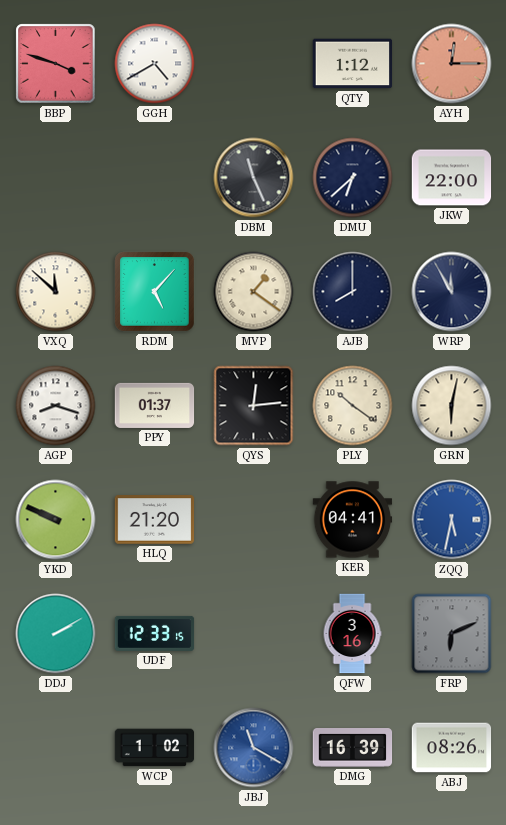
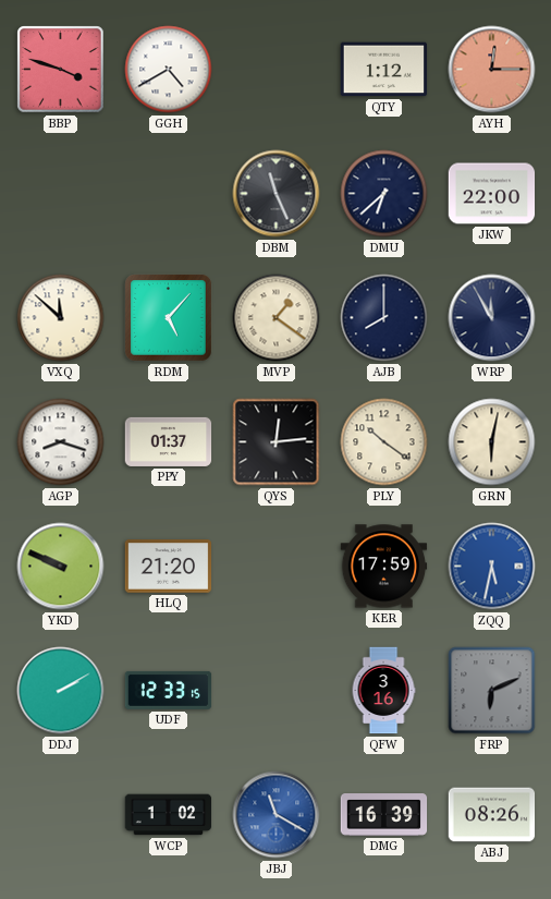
KER: 04:41 -> 17:59
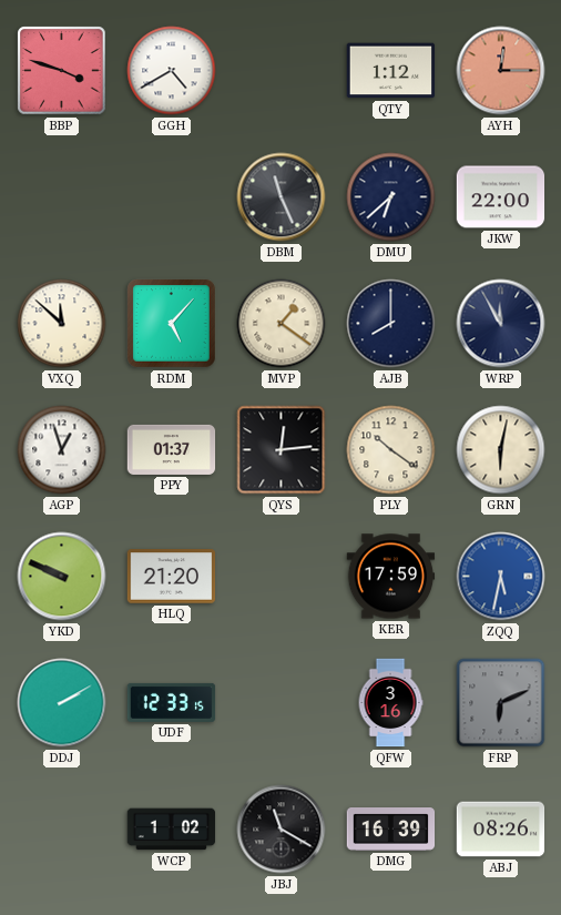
AGP: 8:18 -> 12:57
JBJ dial: blue -> black
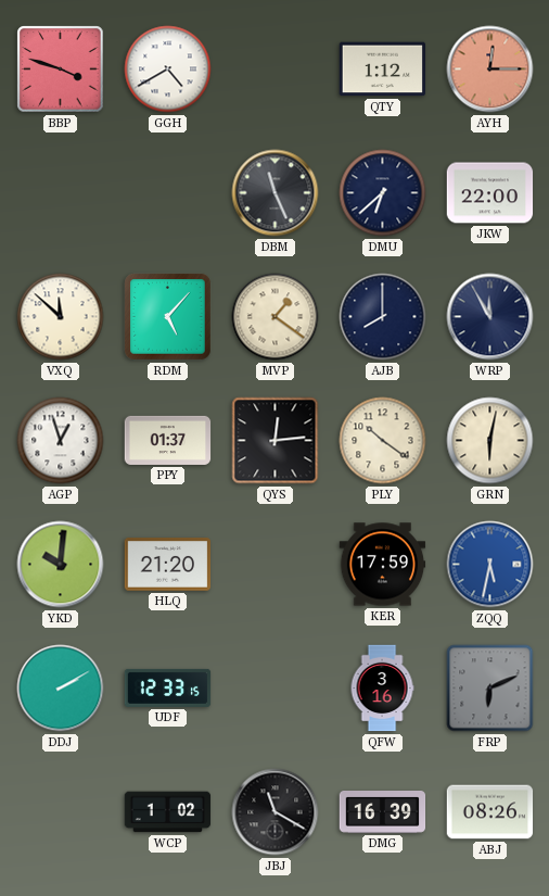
YKD: 9:49 -> 10:01
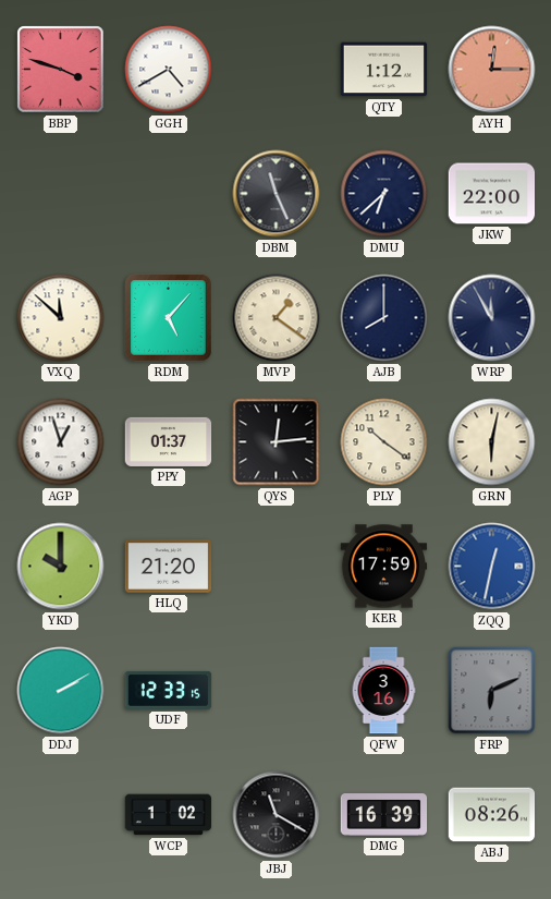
YKD: 10:01 -> 10:00
ZQQ: 5:32 -> 12:32
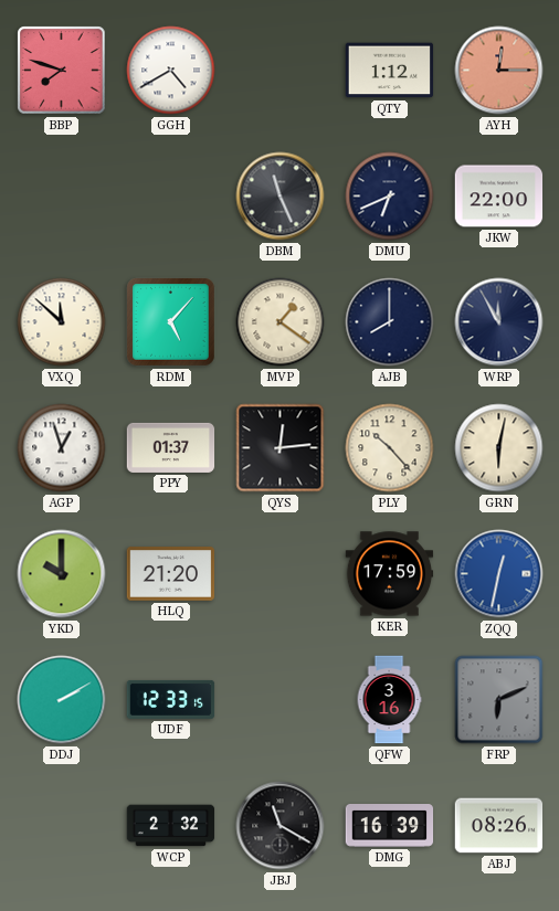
BBP: 3:48 -> 7:48
DMU: 6:38 -> 6:41
PLY: 10:21 -> 10:23
WCP: 1:02 -> 2:32
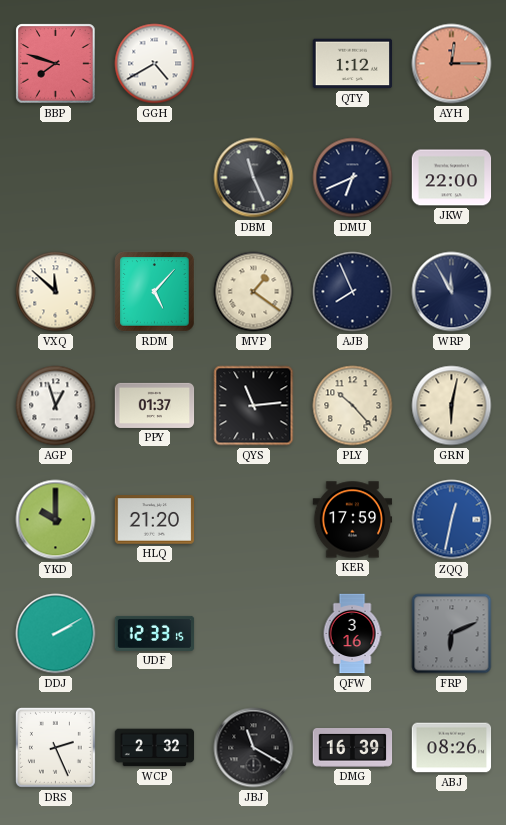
AJB: 8:00 -> 7:56
QYS: 12:14 -> 11:14
DRS: none -> 2:26
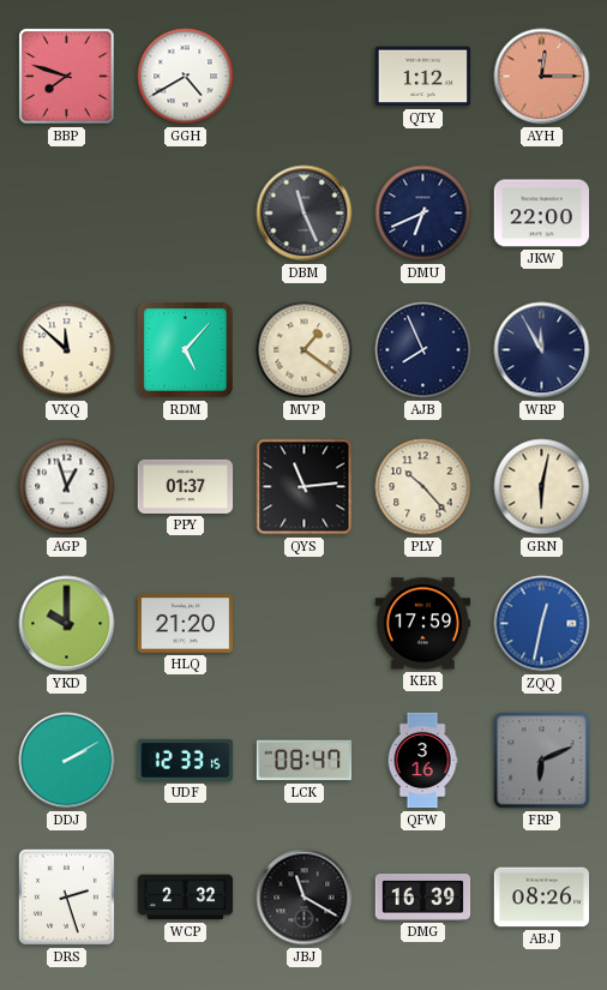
LCK: none -> 08:47
DRS: 2:26 -> 2:27
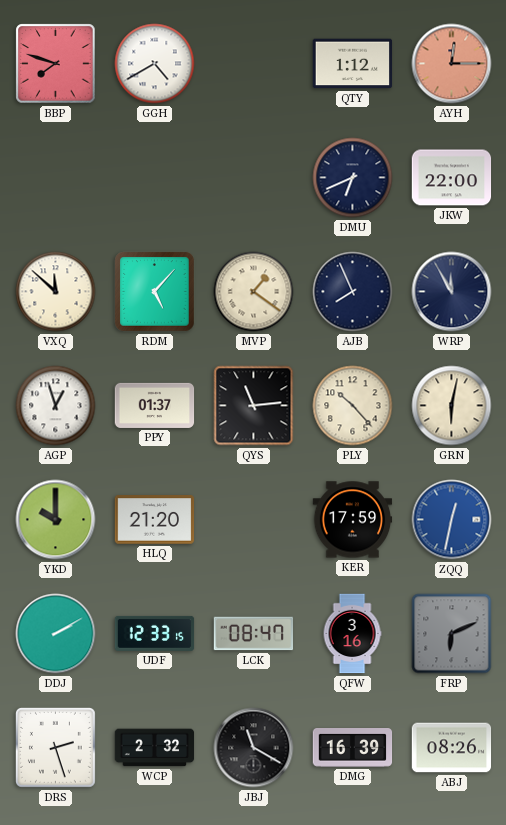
DBM: 11:26 -> none
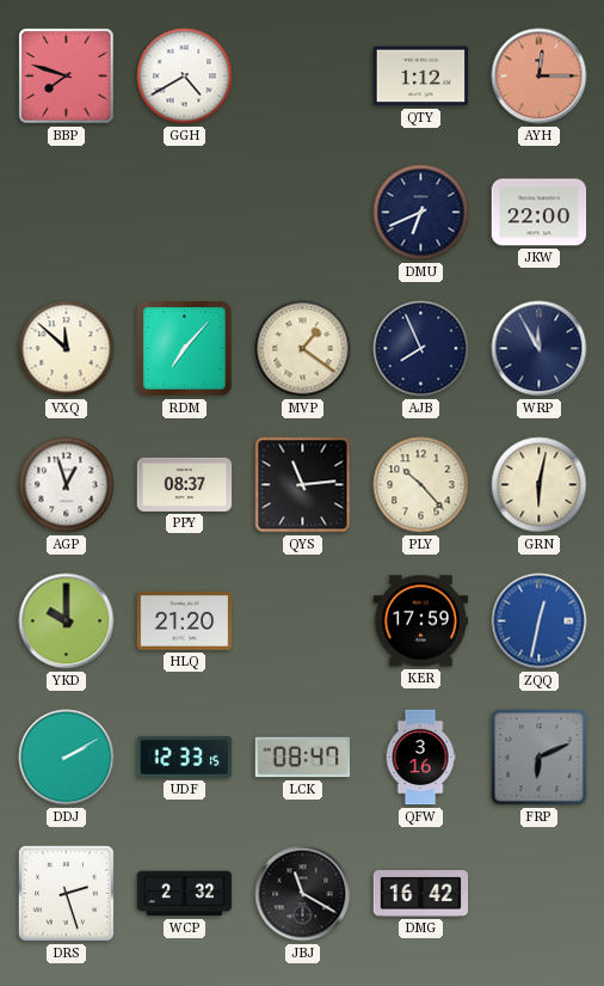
RDM: 5:07 -> 7:07
PPY: 01:37 -> 08:37
DMG: 16:39 -> 16:42
ABJ: 08:26 -> none
